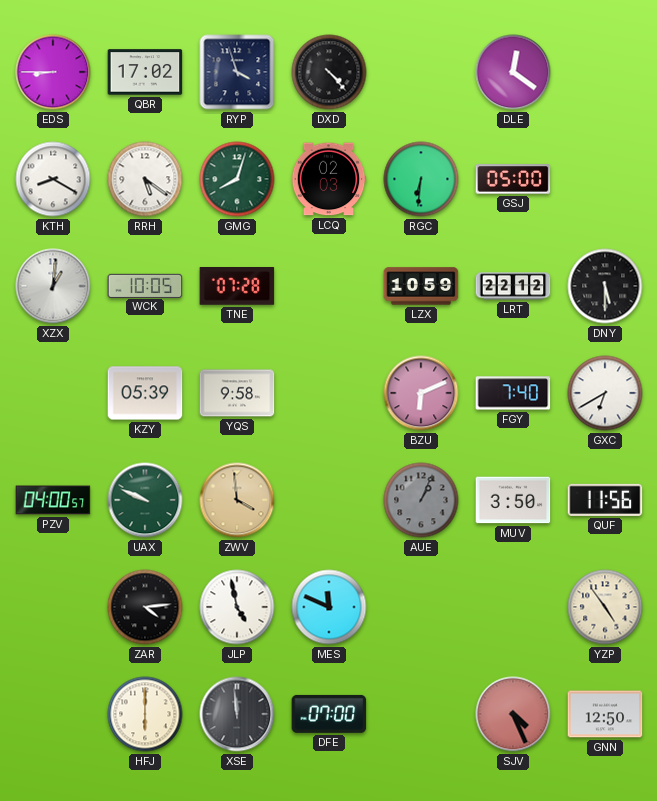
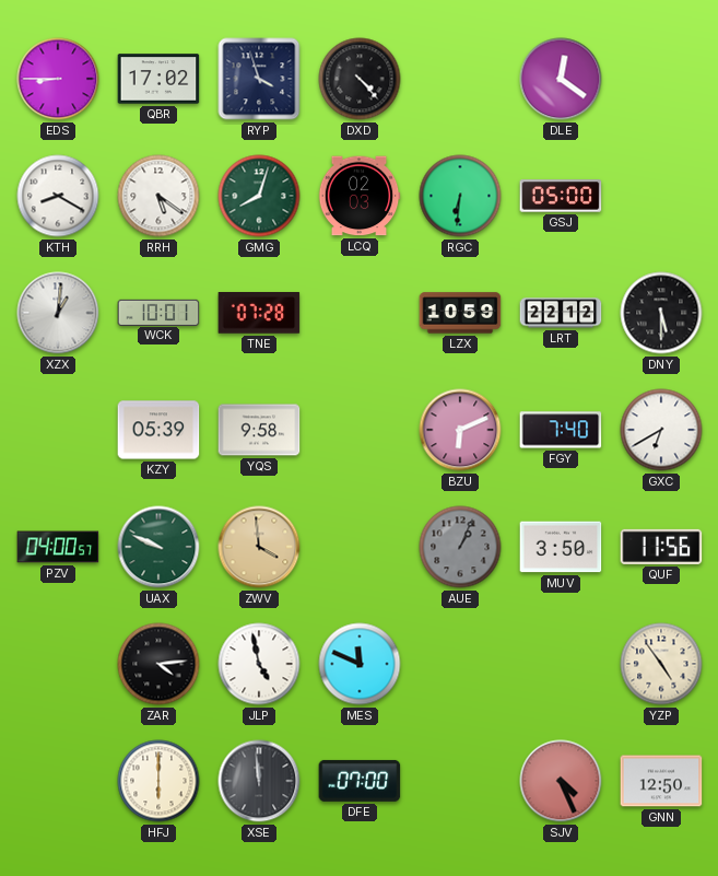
WCK: 10:05 -> 10:01
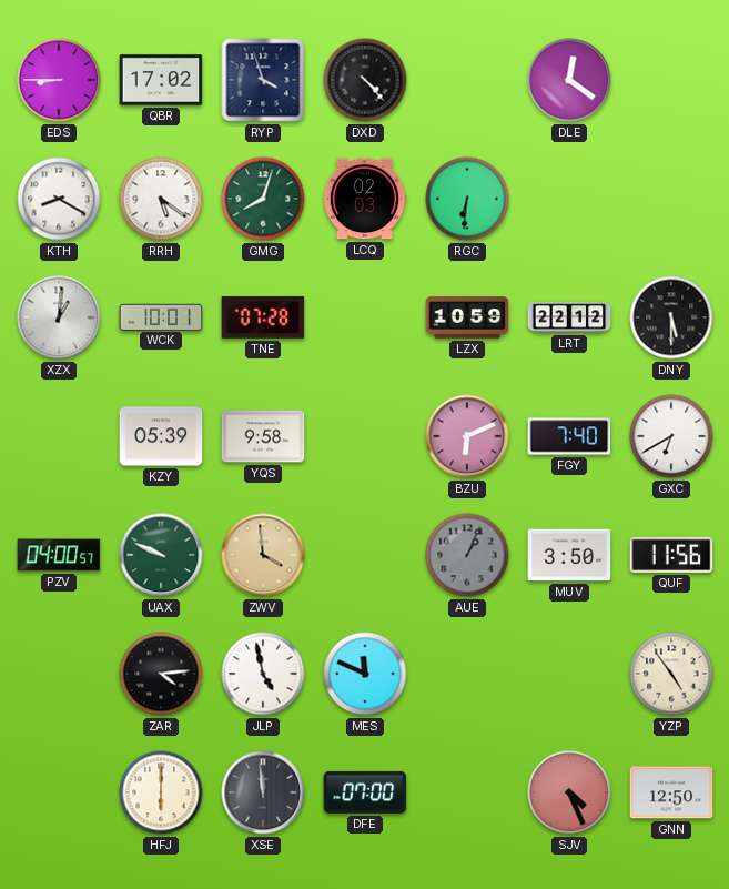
GSJ: 05:00 -> none
